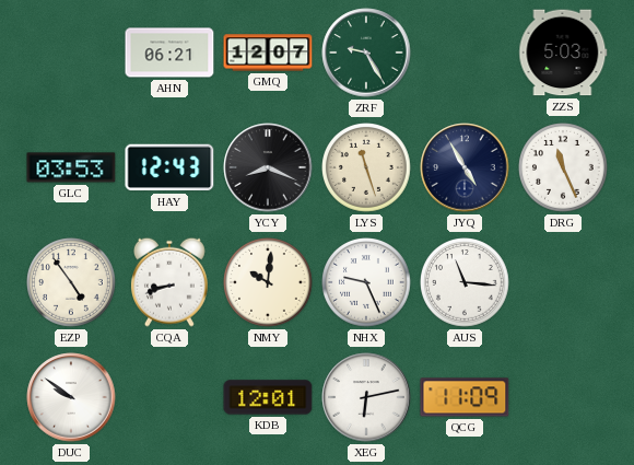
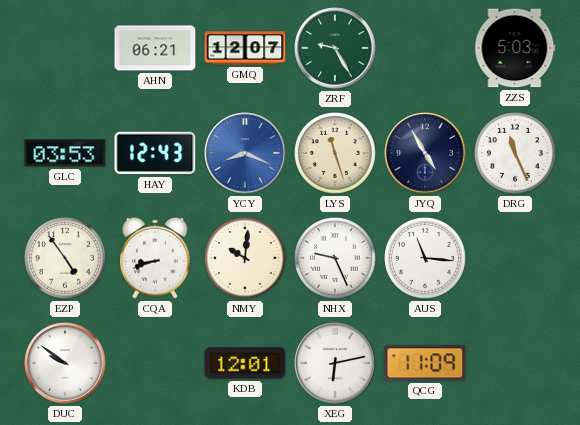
YCY dial: black -> blue
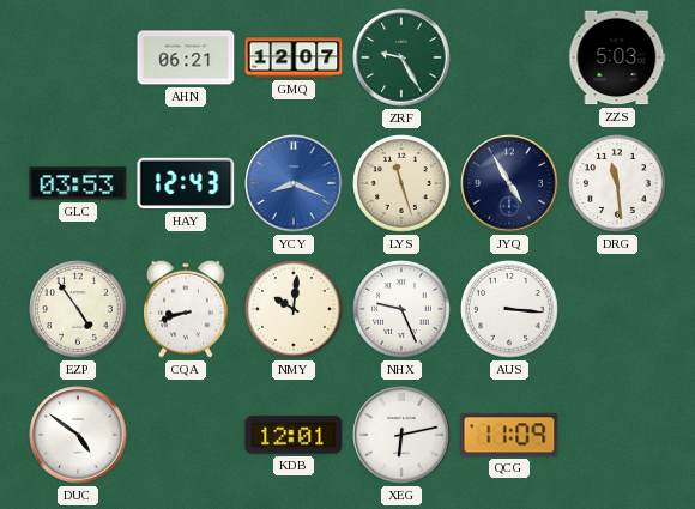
DRG: 11:26 -> 11:29
AUS: 11:16 -> 3:16
DUC: 9:51 -> 4:51
